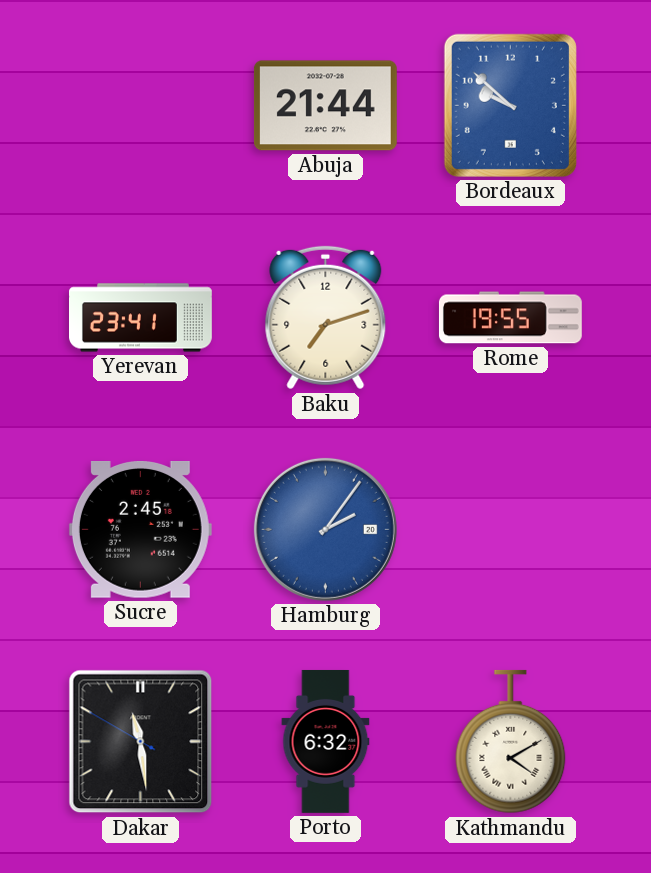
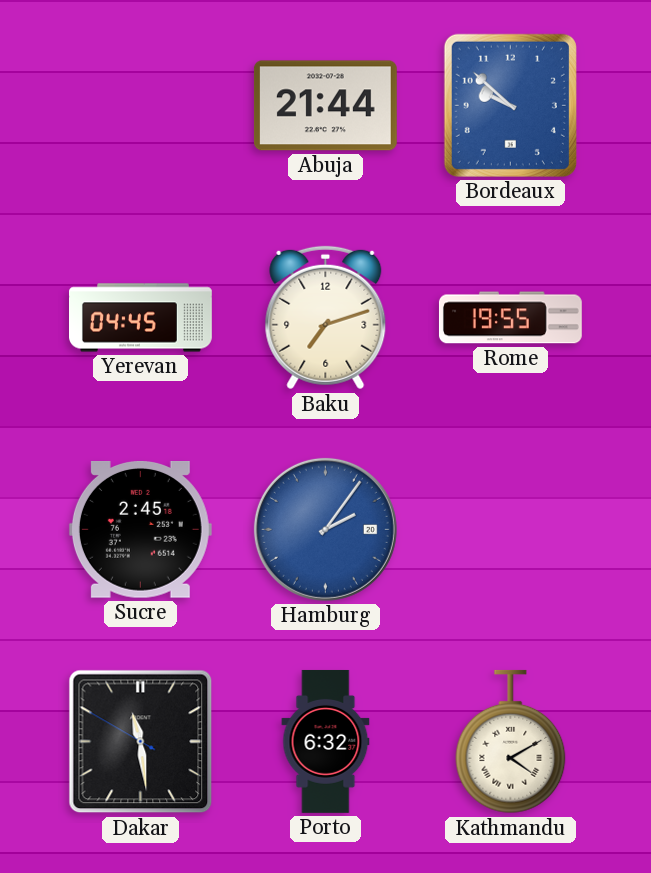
Yerevan: 23:41 -> 04:45
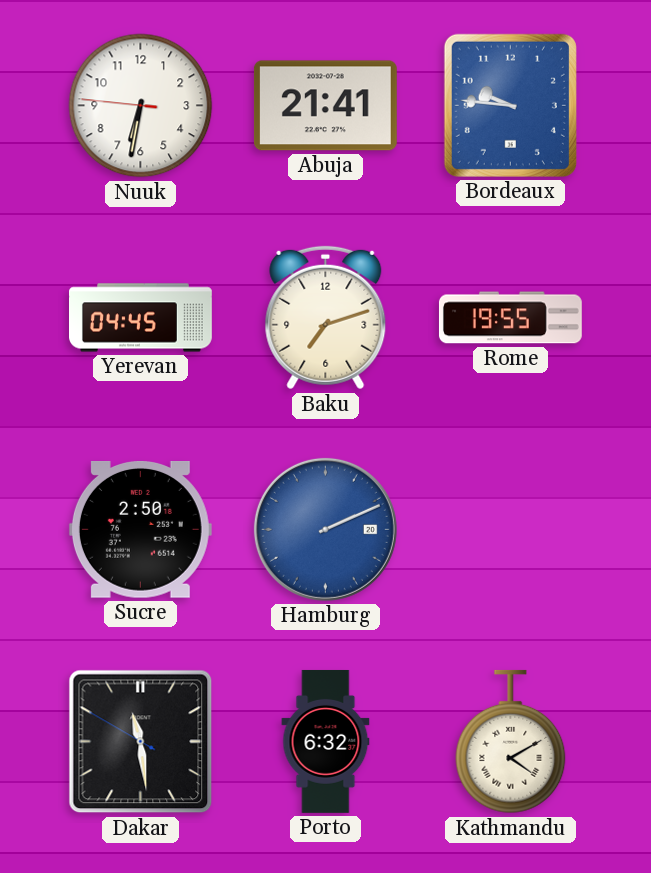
Nuuk: none -> 6:31
Abuja: 21:44 -> 21:41
Bordeaux: 9:52 -> 9:46
Sucre: 2:45 -> 2:50
Hamburg: 2:06 -> 2:11
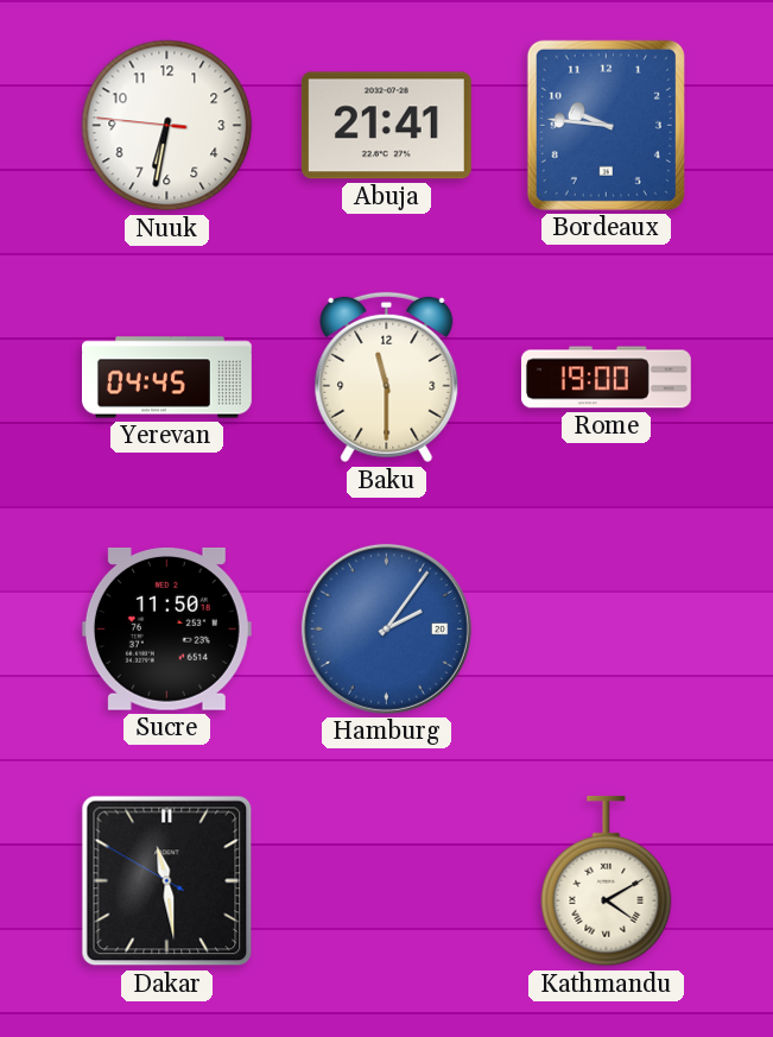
Baku: 7:12 -> 11:30
Rome: 19:55 -> 19:00
Sucre: 2:50 -> 11:50
Hamburg: 2:11 -> 2:06
Porto: 6:32 -> none
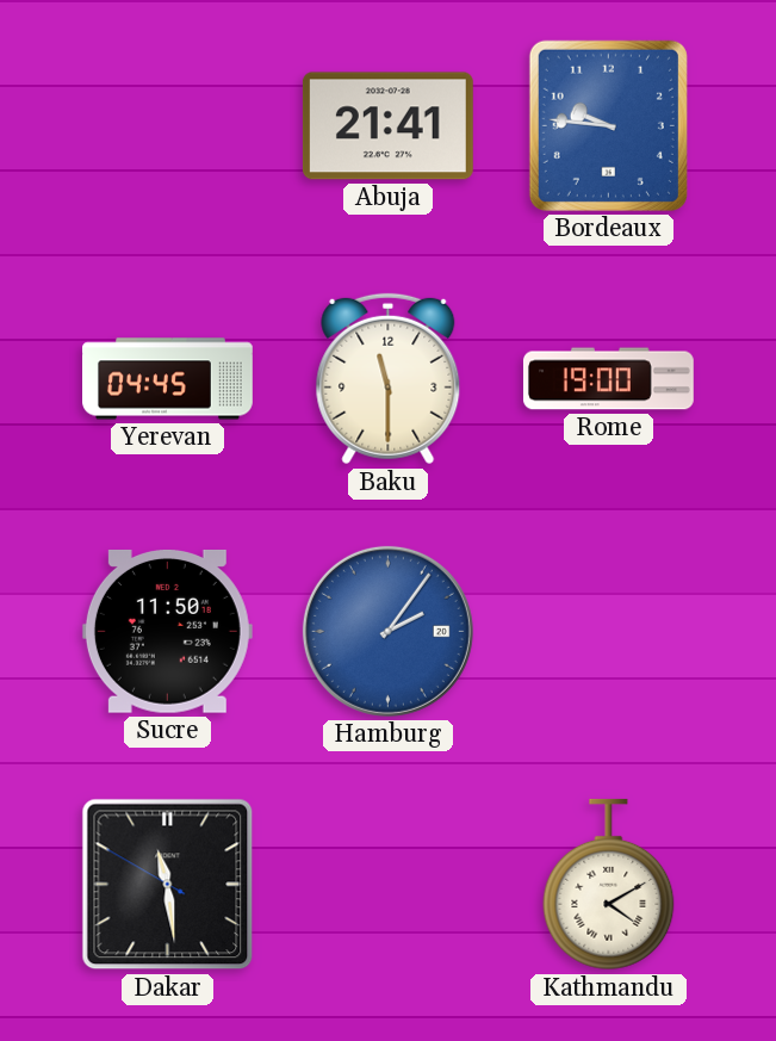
Nuuk: 6:31 -> none
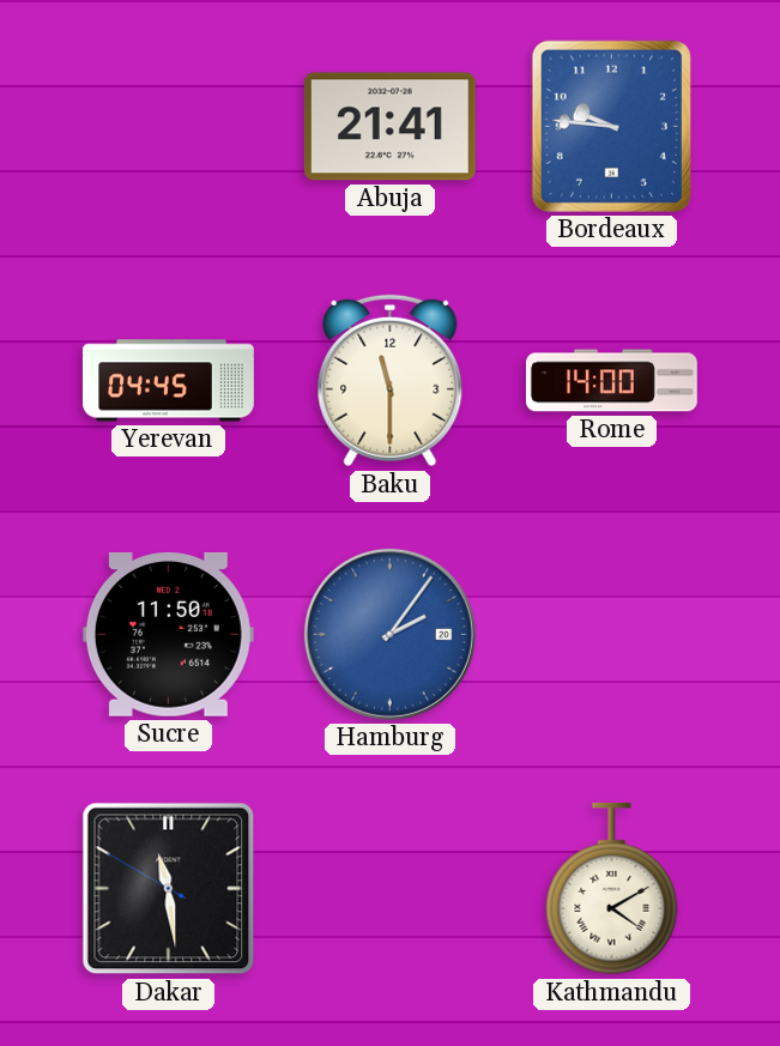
Rome: 19:00 -> 14:00
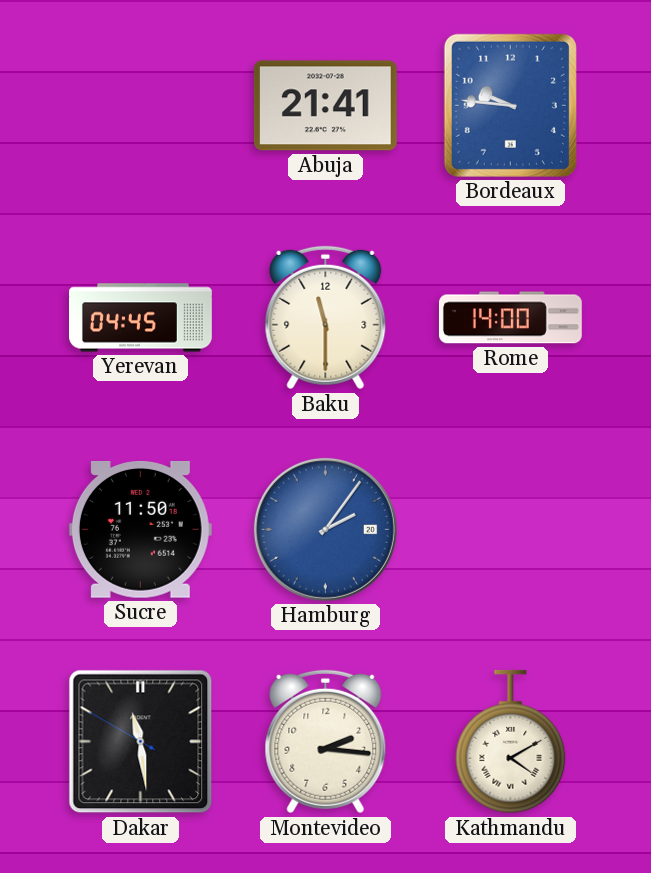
Montevideo: none -> 2:16
